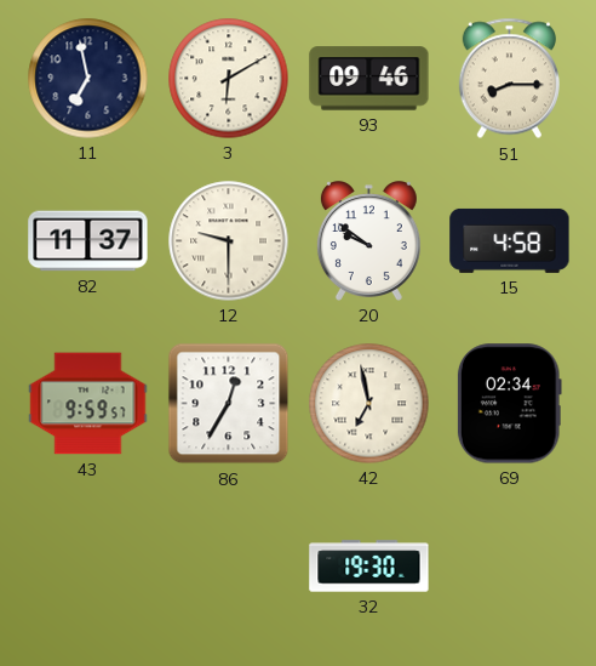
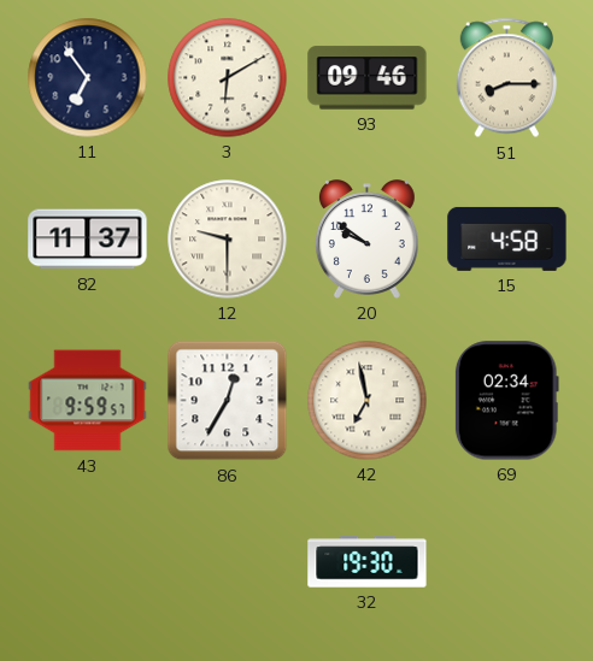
11: 6:58 -> 6:54
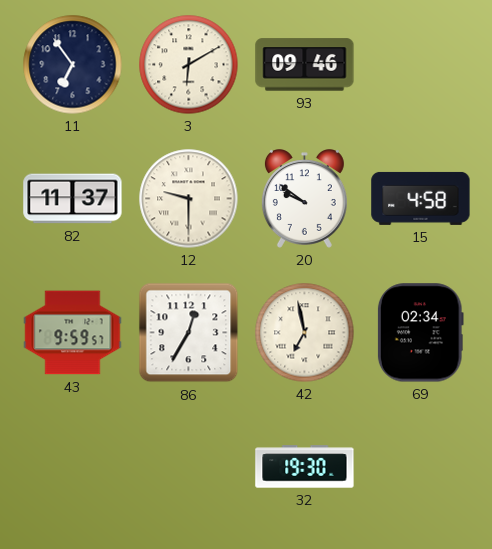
51: 8:15 -> none
